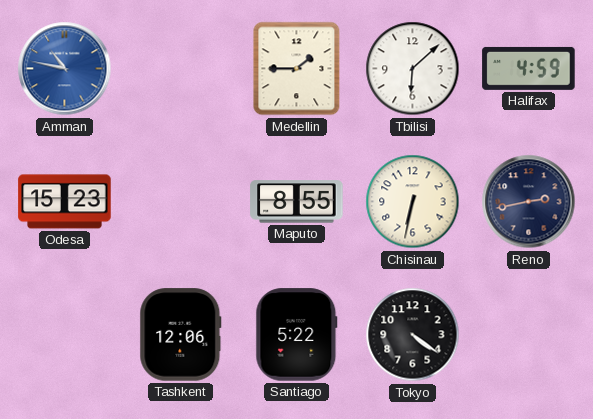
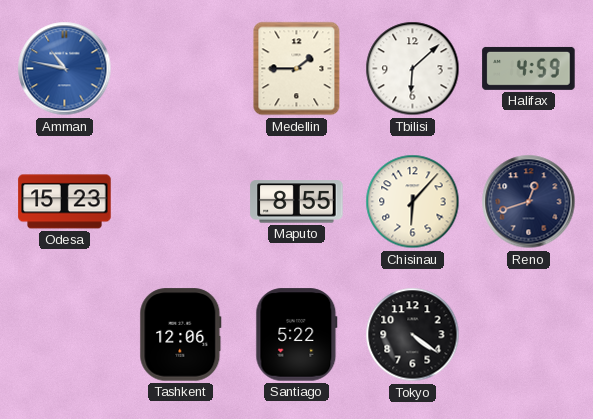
Chisinau: 6:32 -> 6:07
Reno: 2:43 -> 12:42
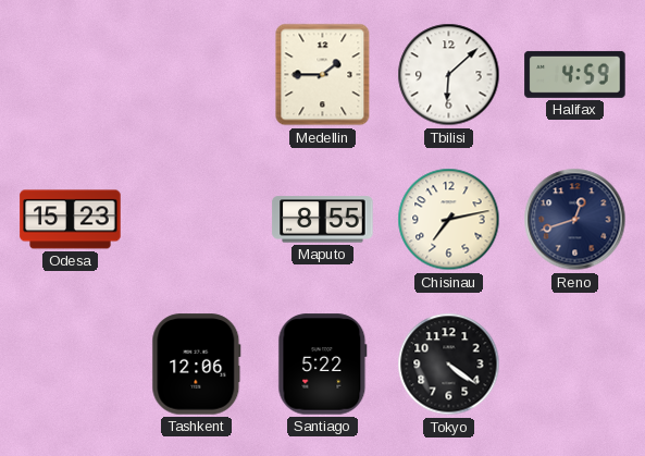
Amman: 10:47 -> none
Chisinau: 6:07 -> 7:13
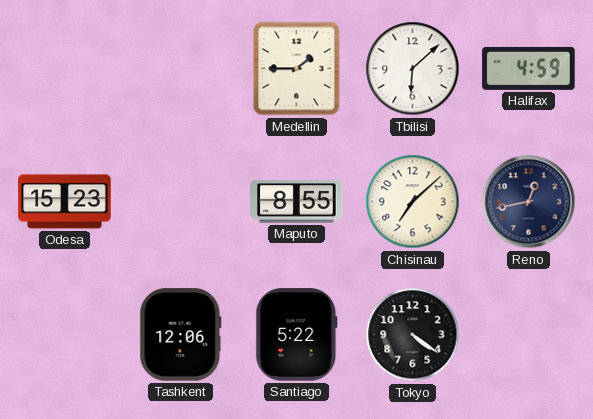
Chisinau: 7:13 -> 7:08
Reno: 12:42 -> 12:43
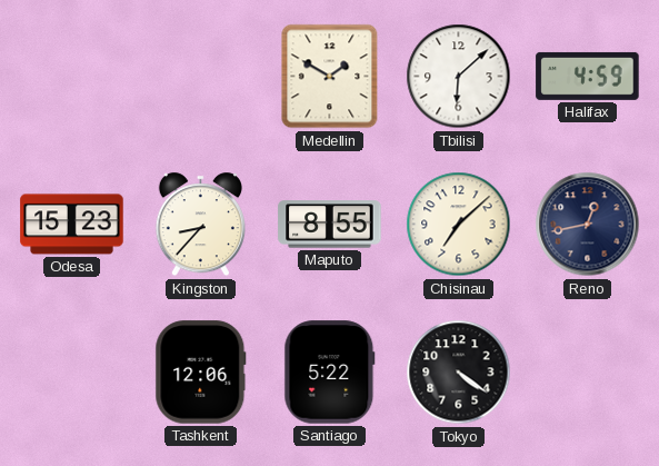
Medellin: 1:45 -> 1:50
Kingston: none -> 8:37
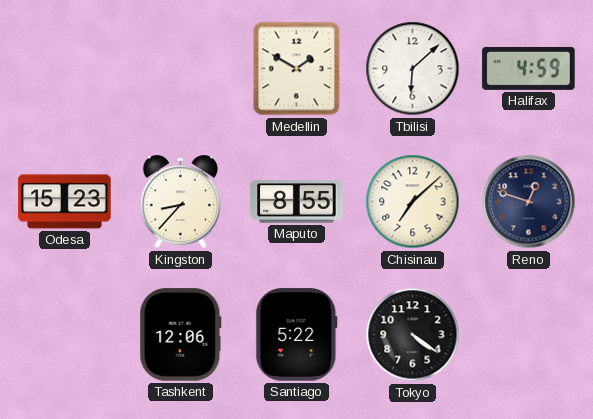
Reno: 12:43 -> 12:48
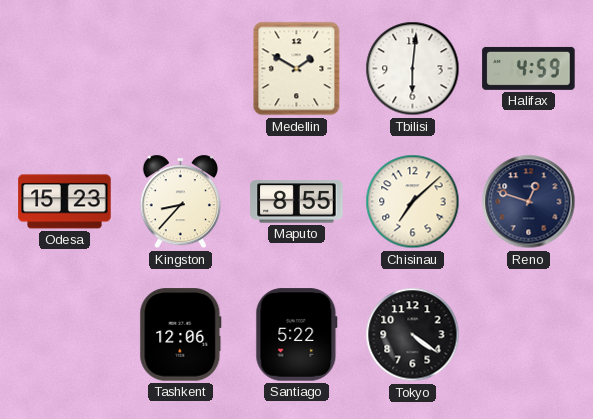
Tbilisi: 6:08 -> 6:01
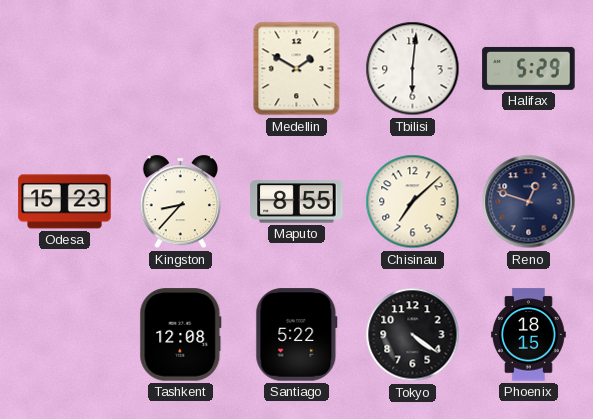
Halifax: 4:59 -> 5:29
Tashkent: 12:06 -> 12:08
Phoenix: none -> 18:15
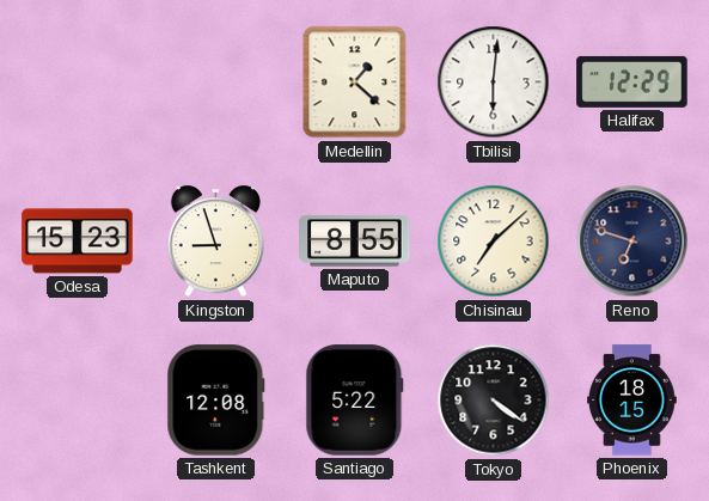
Medellin: 1:50 -> 1:22
Halifax: 5:29 -> 12:29
Kingston: 8:37 -> 8:57
Reno: 12:48 -> 6:48
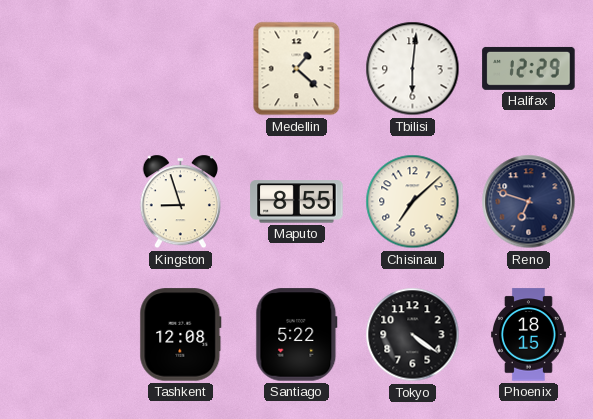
Odesa: 15:23 -> none
